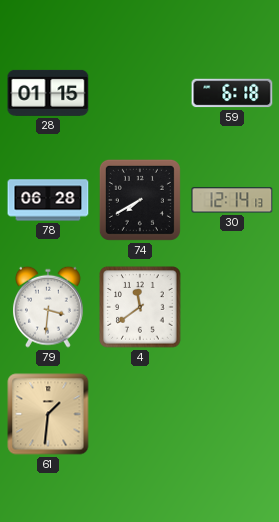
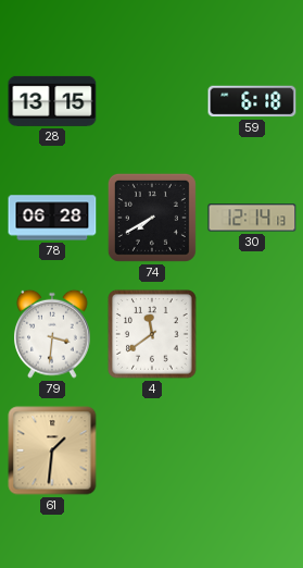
28: 01:15 -> 13:15
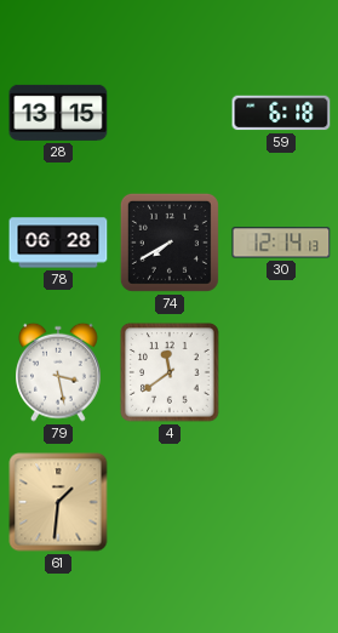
79: 3:31 -> 3:28
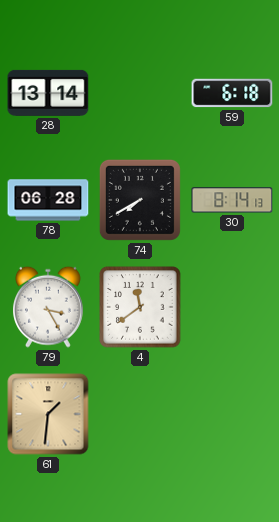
28: 13:15 -> 13:14
30: 12:14 -> 8:14
79: 3:28 -> 3:25
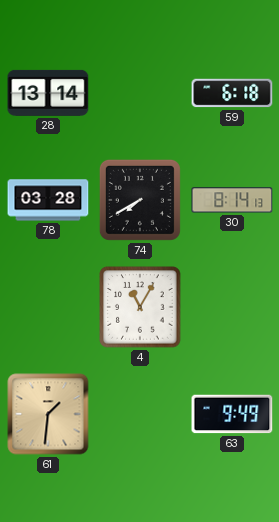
78: 06:28 -> 03:28
79: 3:25 -> none
4: 11:39 -> 11:05
63: none -> 9:49
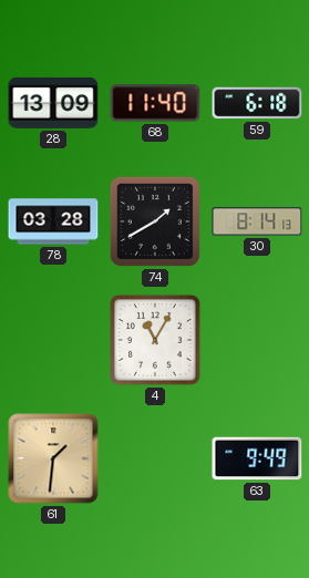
28: 13:14 -> 13:09
68: none -> 11:40
74: 7:40 -> 1:40
